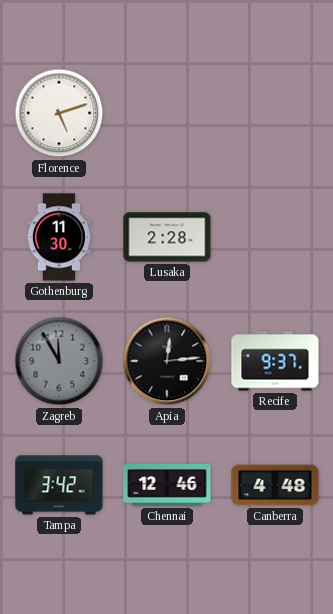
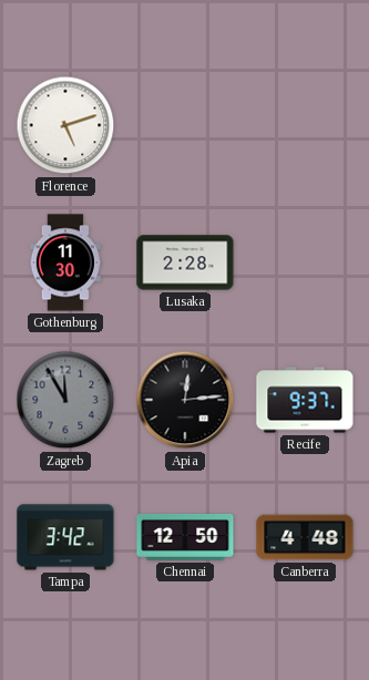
Chennai: 12:46 -> 12:50
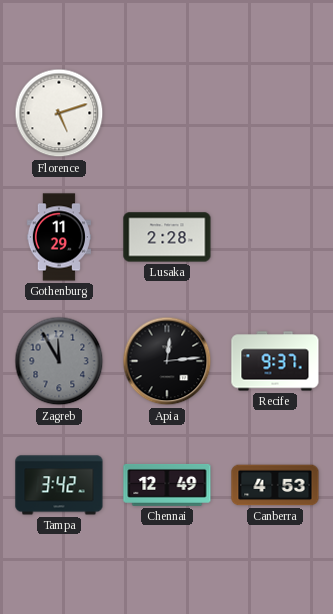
Gothenburg: 11:30 -> 11:29
Chennai: 12:50 -> 12:49
Canberra: 4:48 -> 4:53
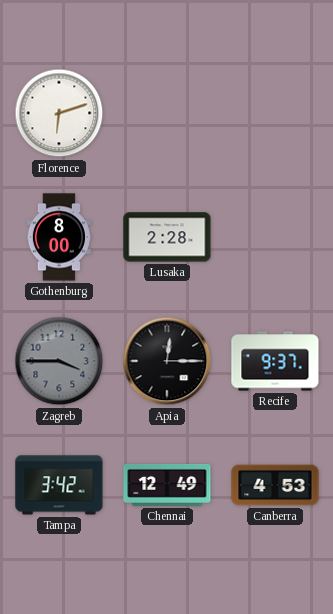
Florence: 5:12 -> 6:12
Gothenburg: 11:29 -> 8:00
Zagreb: 11:55 -> 3:45
Apia: 12:14 -> 12:15
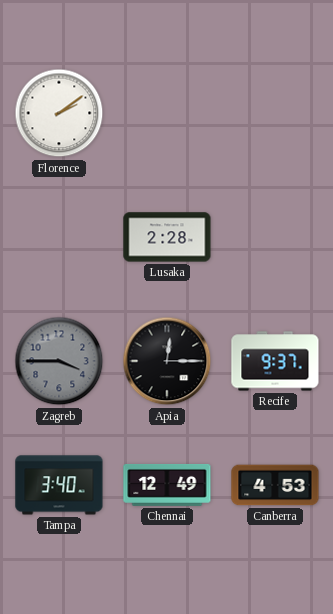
Florence: 6:12 -> 2:09
Gothenburg: 8:00 -> none
Tampa: 3:42 -> 3:40
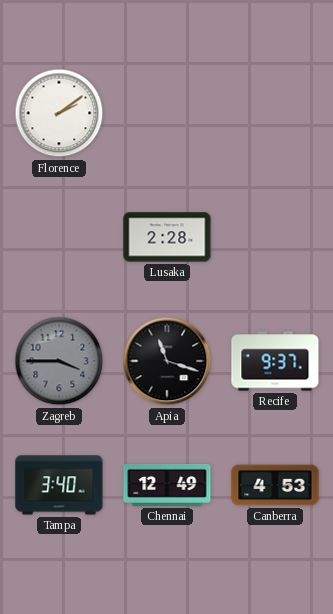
Apia: 12:15 -> 11:18
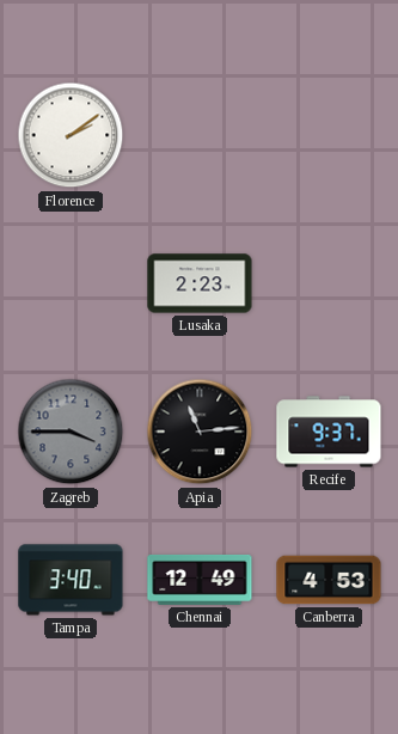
Lusaka: 2:28 -> 2:23
Apia: 11:18 -> 11:14
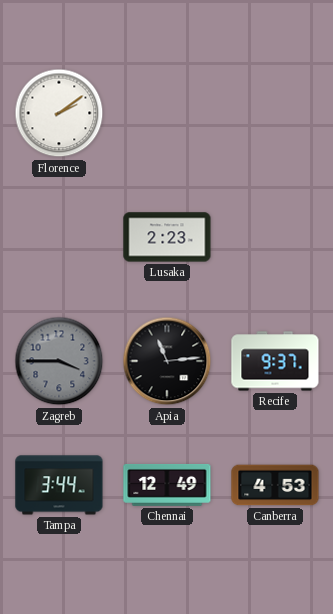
Tampa: 3:40 -> 3:44
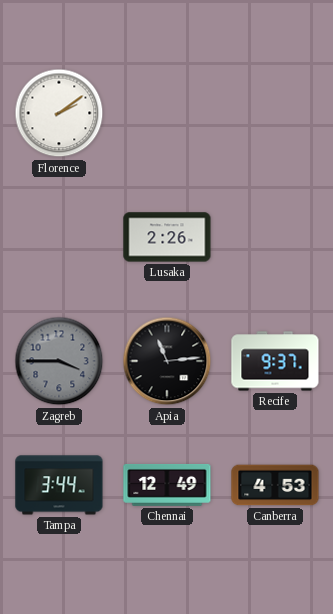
Lusaka: 2:23 -> 2:26
